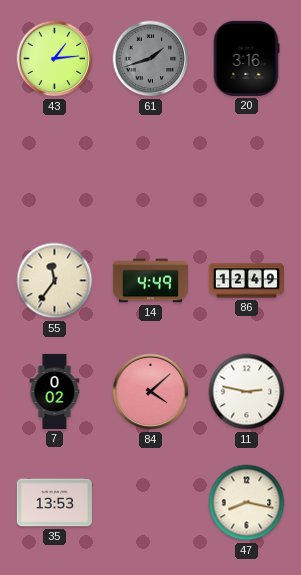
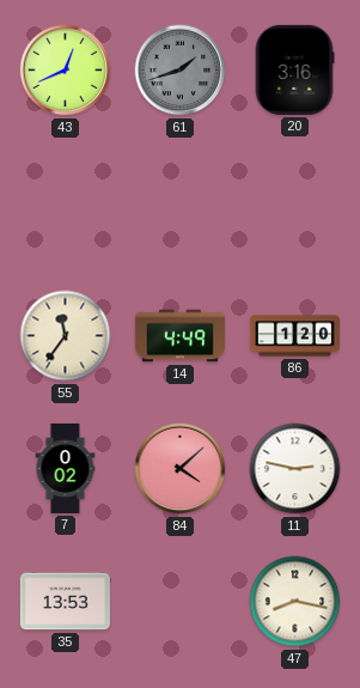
43: 1:14 -> 12:41
86: 12:49 -> 1:20
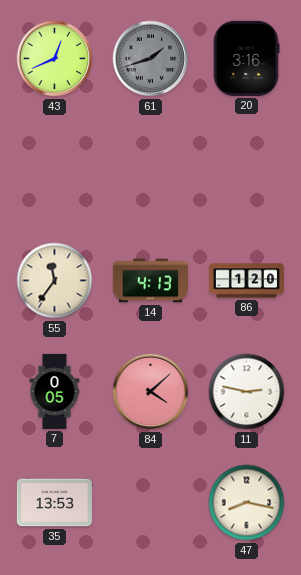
14: 4:49 -> 4:13
7: 0:02 -> 0:05
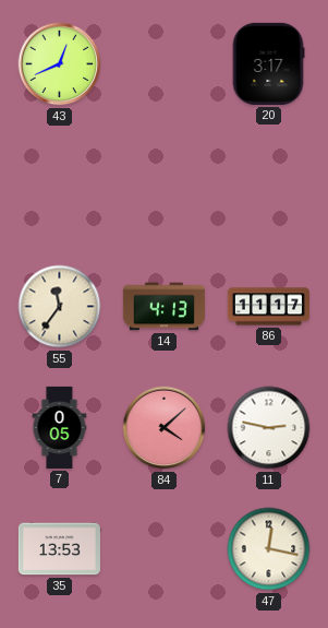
61: 1:42 -> none
20: 3:16 -> 3:17
86: 1:20 -> 11:17
47: 8:17 -> 12:17
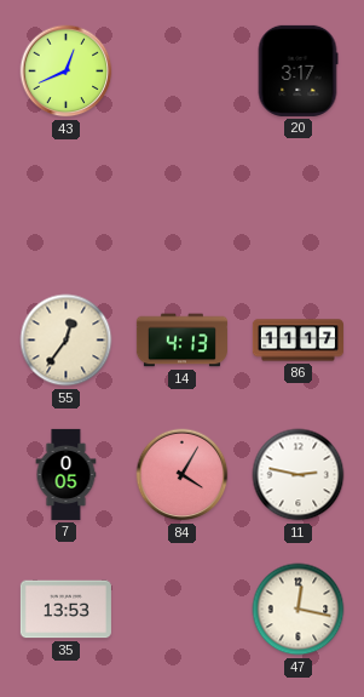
55: 11:36 -> 12:36
84: 4:08 -> 4:05
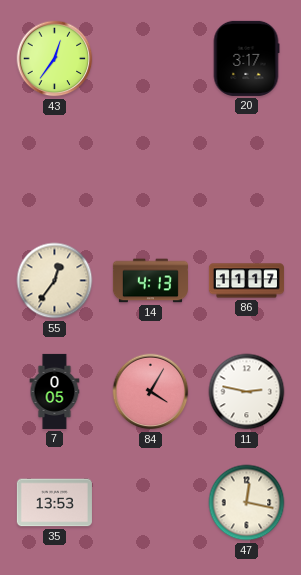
43: 12:41 -> 12:36
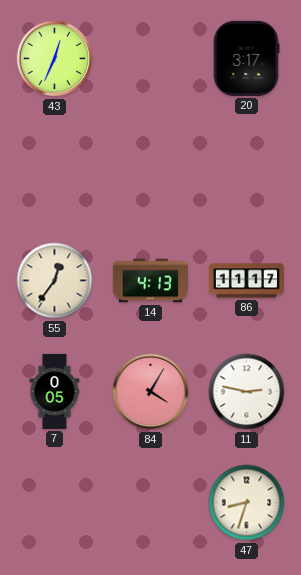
43: 12:36 -> 12:34
35: 13:53 -> none
47: 12:17 -> 8:33
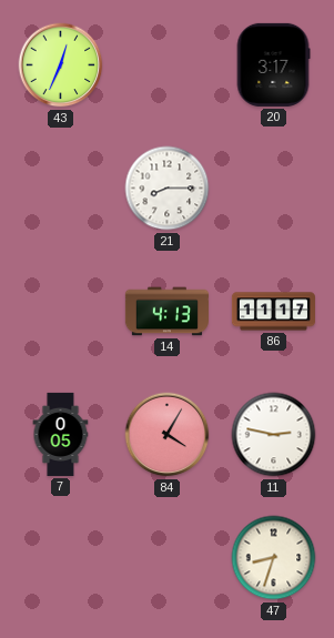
21: none -> 8:15
55: 12:36 -> none
